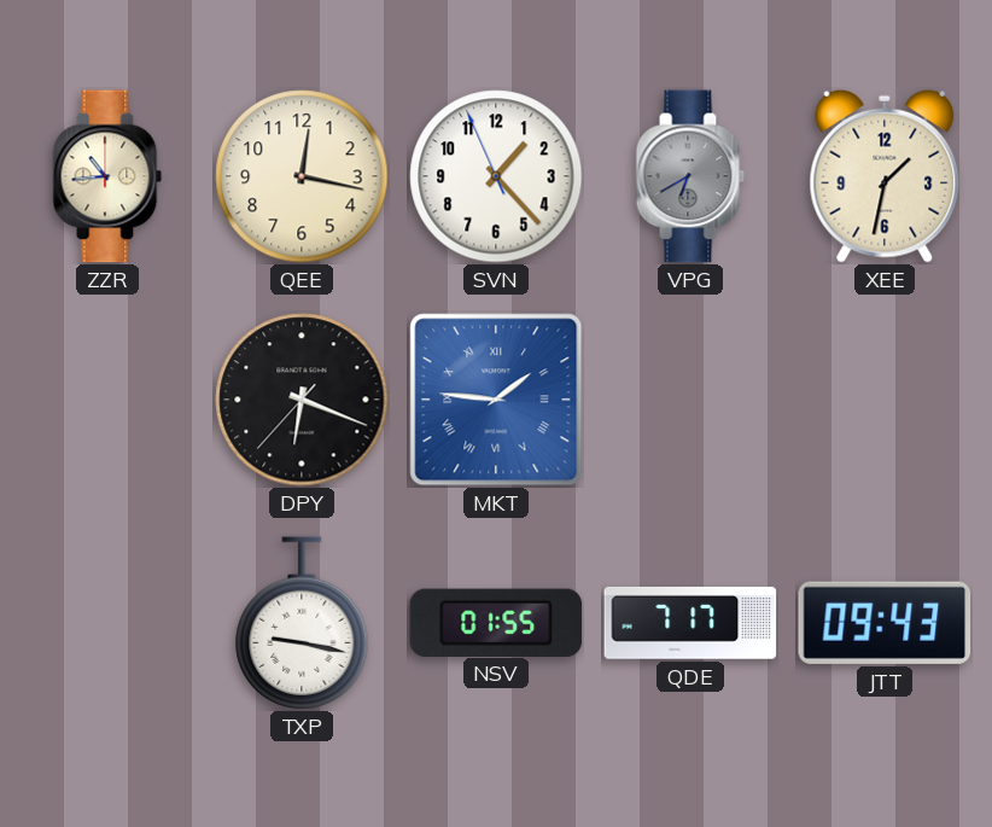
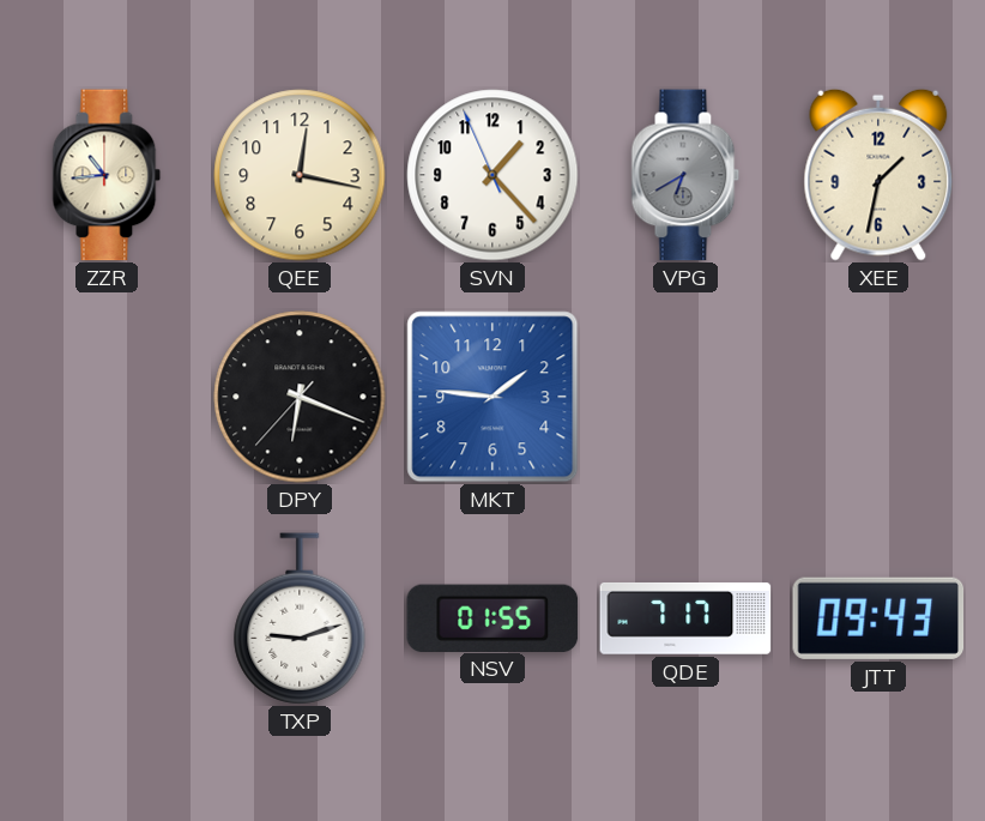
MKT numerals: Roman -> Arabic
TXP: 9:17 -> 9:12
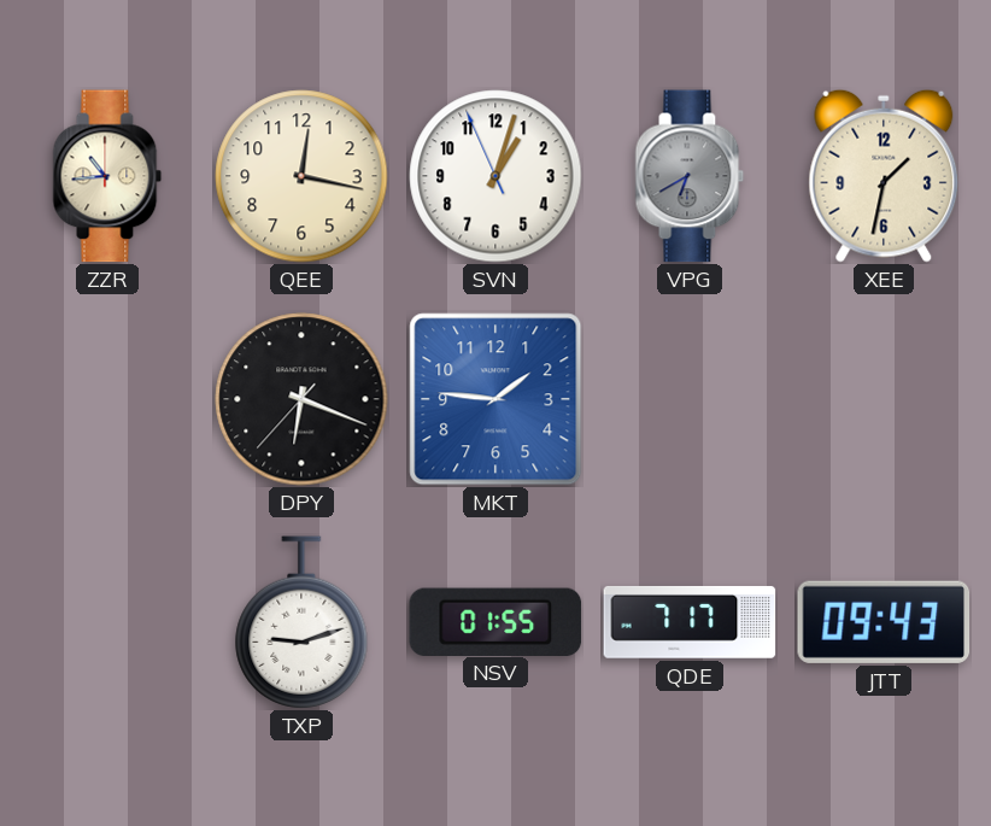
SVN: 1:22 -> 1:02
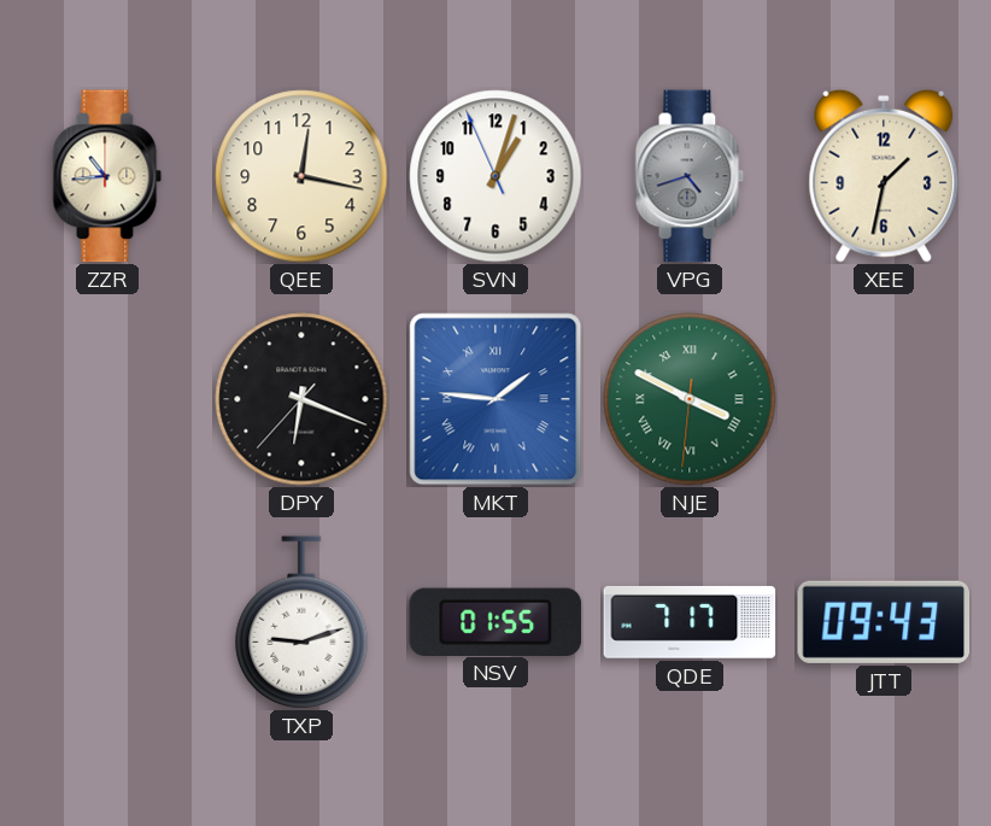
VPG: 6:40 -> 4:42
MKT numerals: Arabic -> Roman
NJE: none -> 3:49
